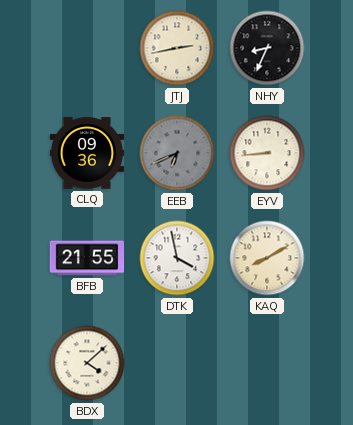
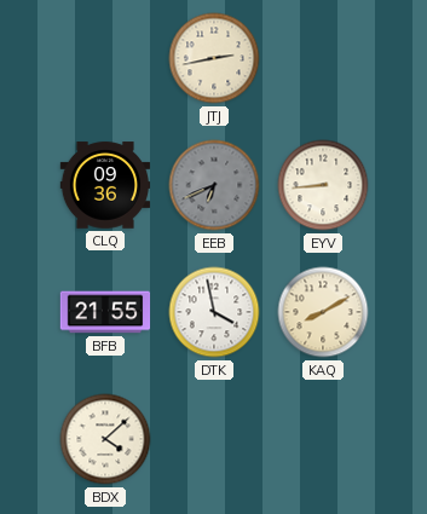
NHY: 8:34 -> none
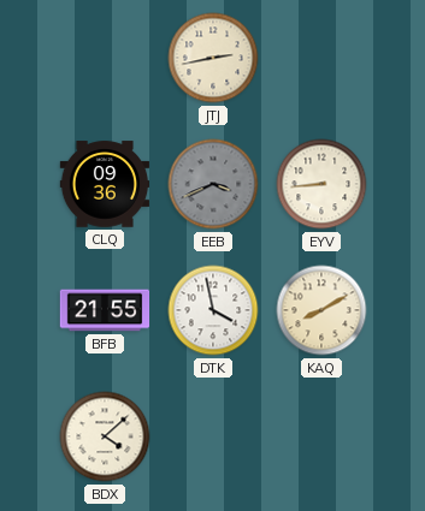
EEB: 6:41 -> 3:41
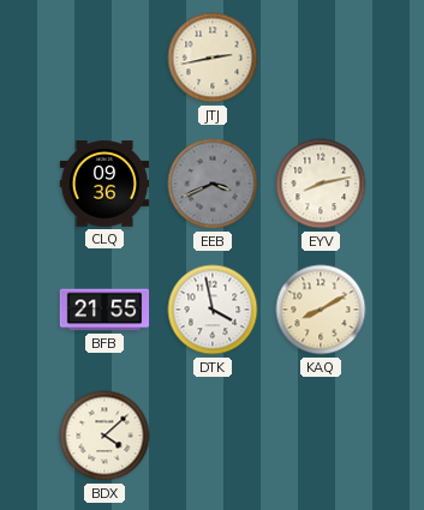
EYV: 8:44 -> 8:13
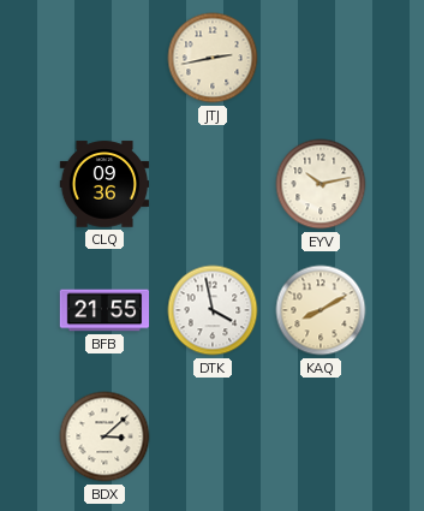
EEB: 3:41 -> none
EYV: 8:13 -> 10:13
BDX: 4:08 -> 3:08
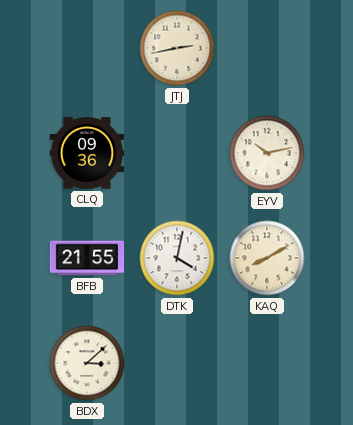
DTK: 3:58 -> 4:02
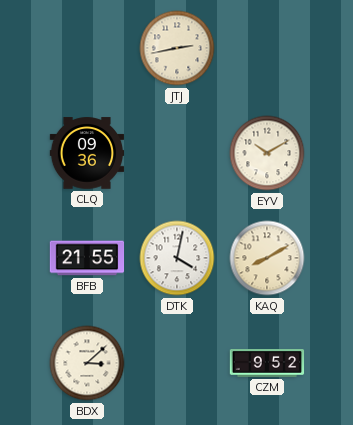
EYV: 10:13 -> 10:10
CZM: none -> 9:52
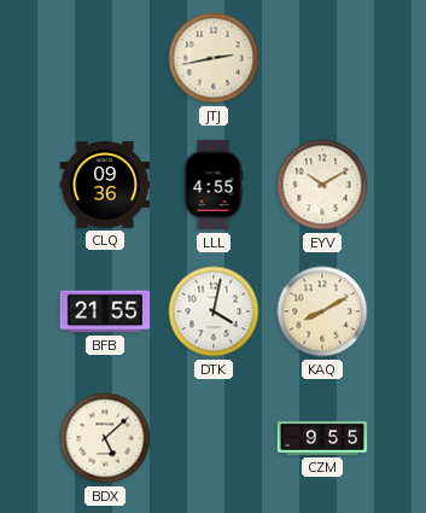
LLL: none -> 4:55
BDX: 3:08 -> 5:08
CZM: 9:52 -> 9:55
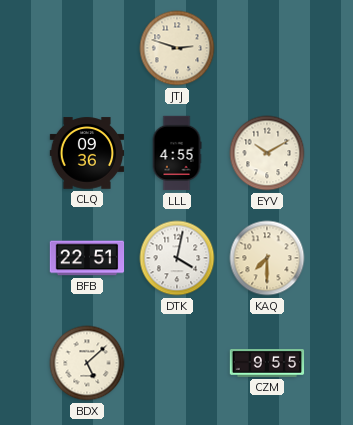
JTJ: 2:43 -> 2:48
BFB: 21:55 -> 22:51
KAQ: 8:10 -> 7:30
